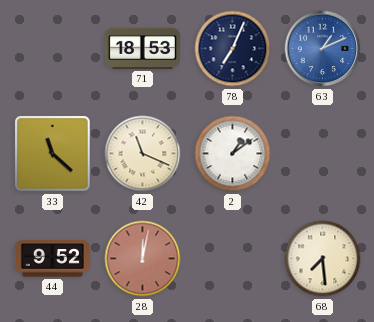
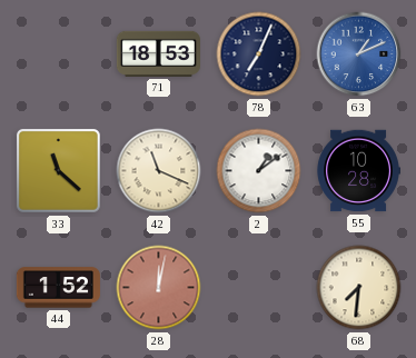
55: none -> 10:28
44: 9:52 -> 1:52
68: 7:29 -> 7:31
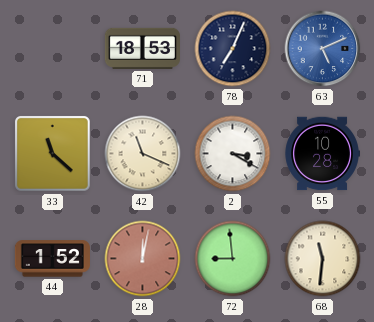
63: 1:11 -> 5:11
2: 1:09 -> 3:20
72: none -> 8:59
68: 7:31 -> 11:31
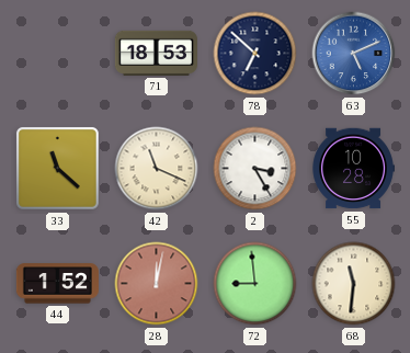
78: 7:04 -> 6:52
2: 3:20 -> 3:25
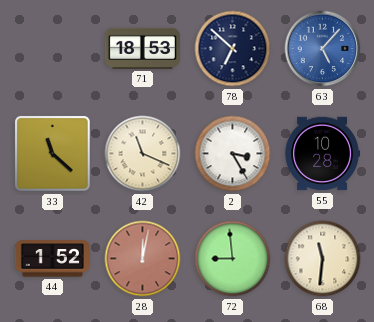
63: 5:11 -> 5:07
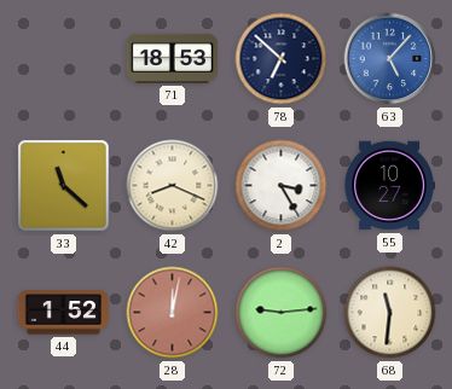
42: 11:19 -> 8:19
55: 10:28 -> 10:27
72: 8:59 -> 9:14
